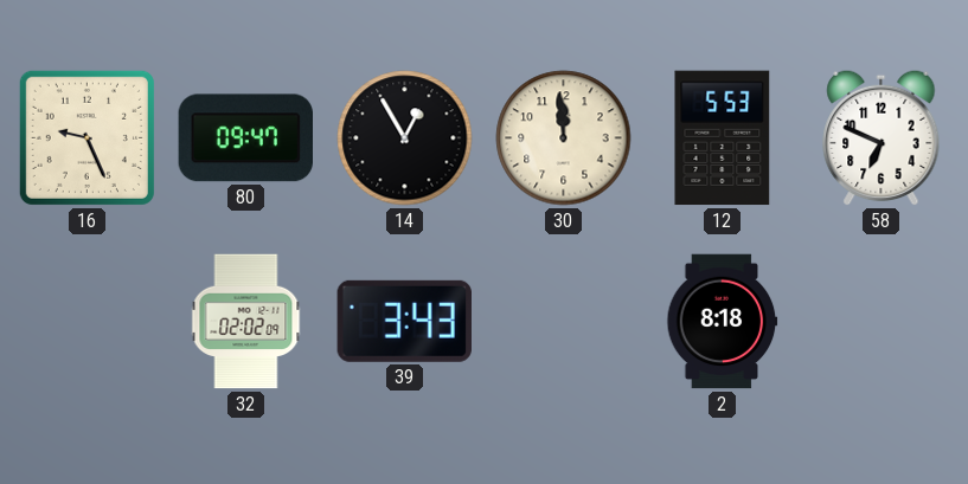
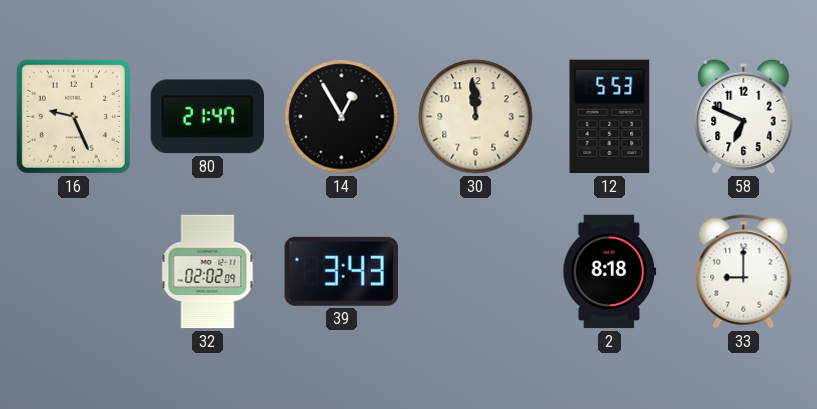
80: 09:47 -> 21:47
33: none -> 9:00
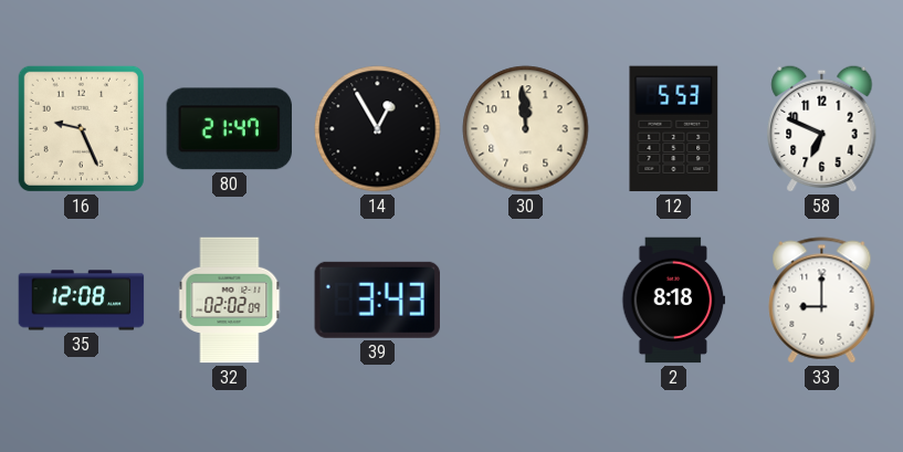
35: none -> 12:08
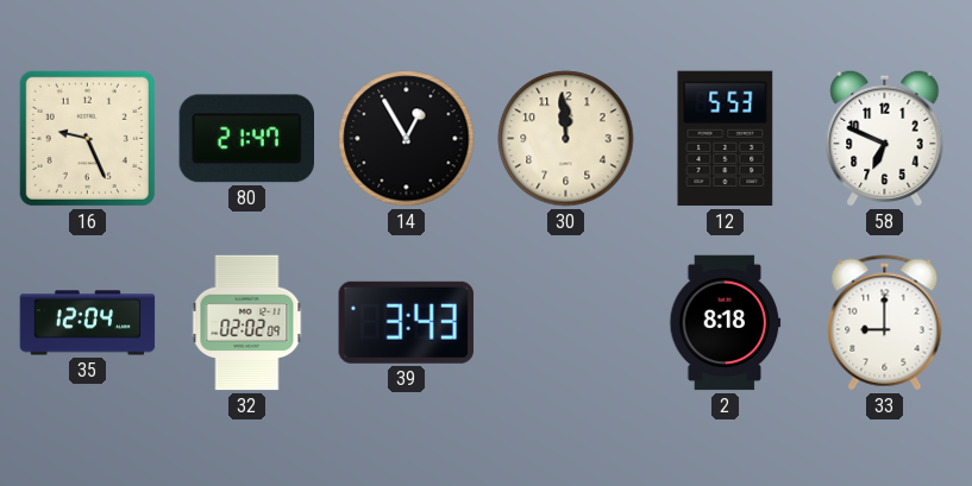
35: 12:08 -> 12:04
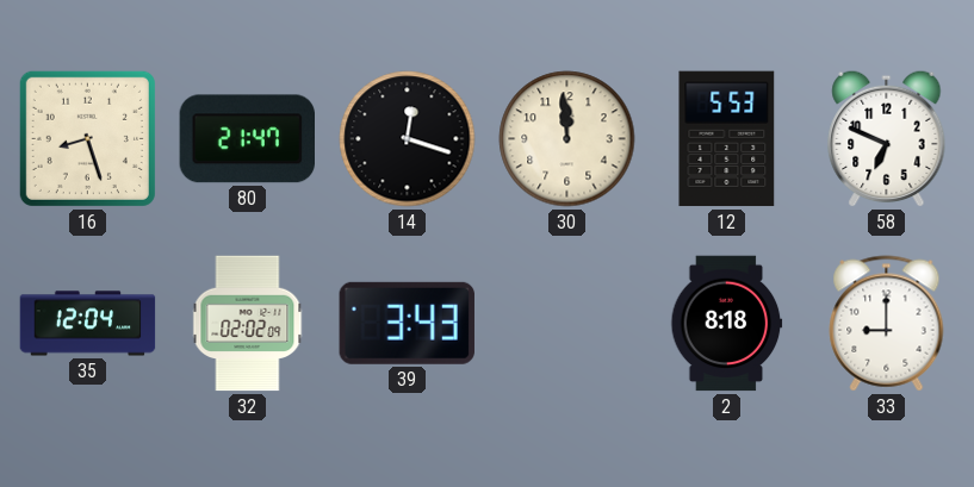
16: 9:26 -> 8:27
14: 12:55 -> 12:18
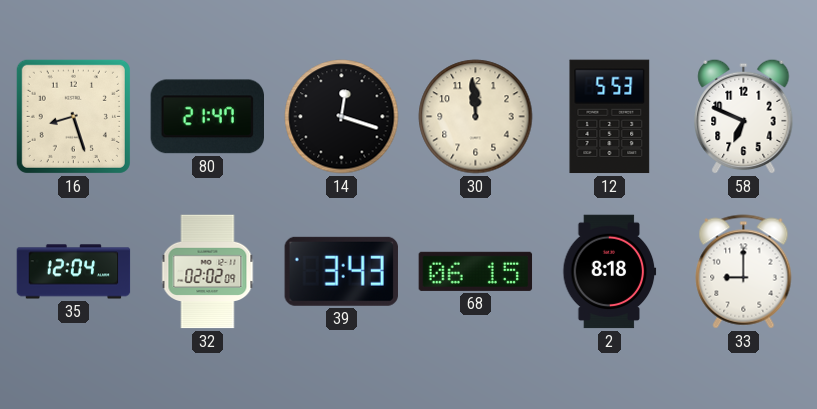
68: none -> 06:15
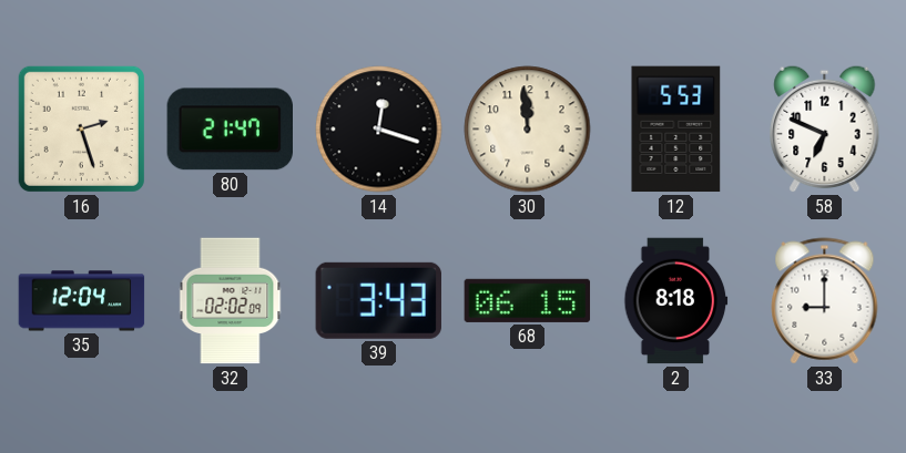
16: 8:27 -> 2:27
